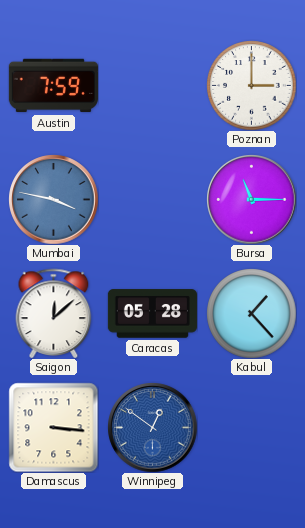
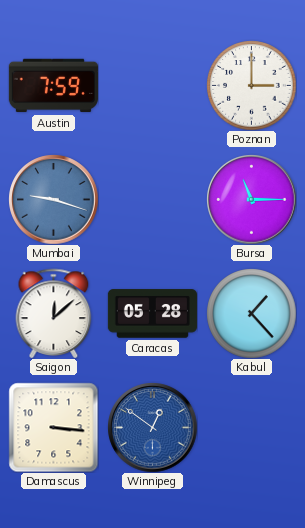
Mumbai: 3:47 -> 9:18
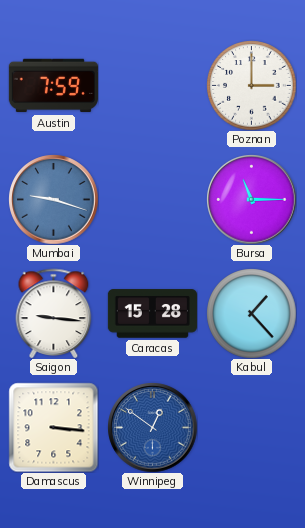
Saigon: 12:08 -> 9:16
Caracas: 05:28 -> 15:28
